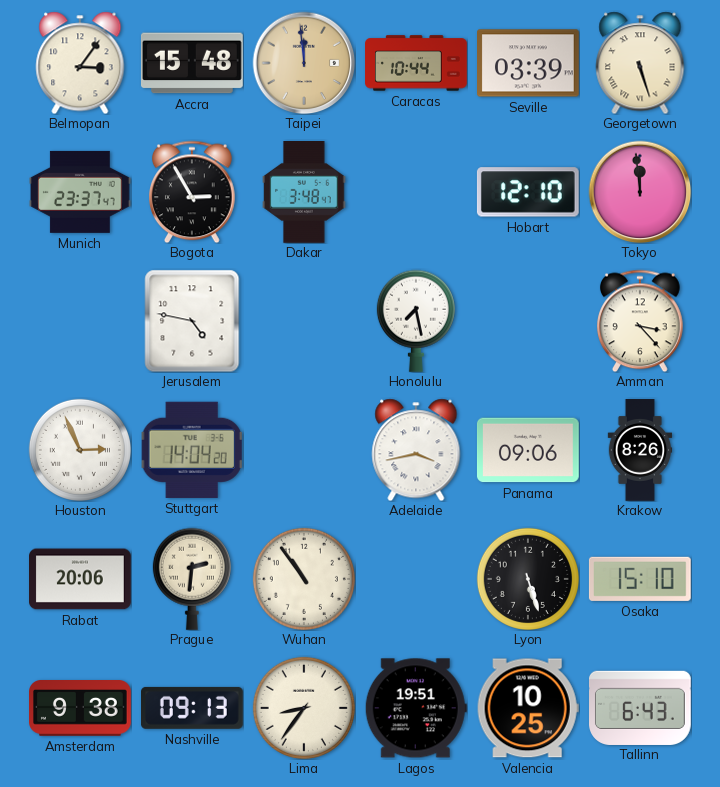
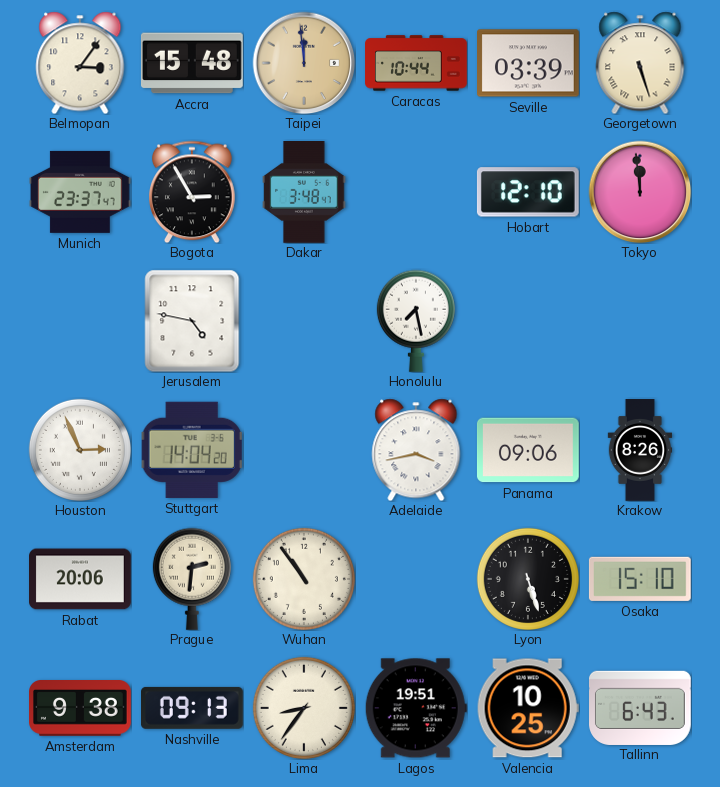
Amman: 3:23 -> none
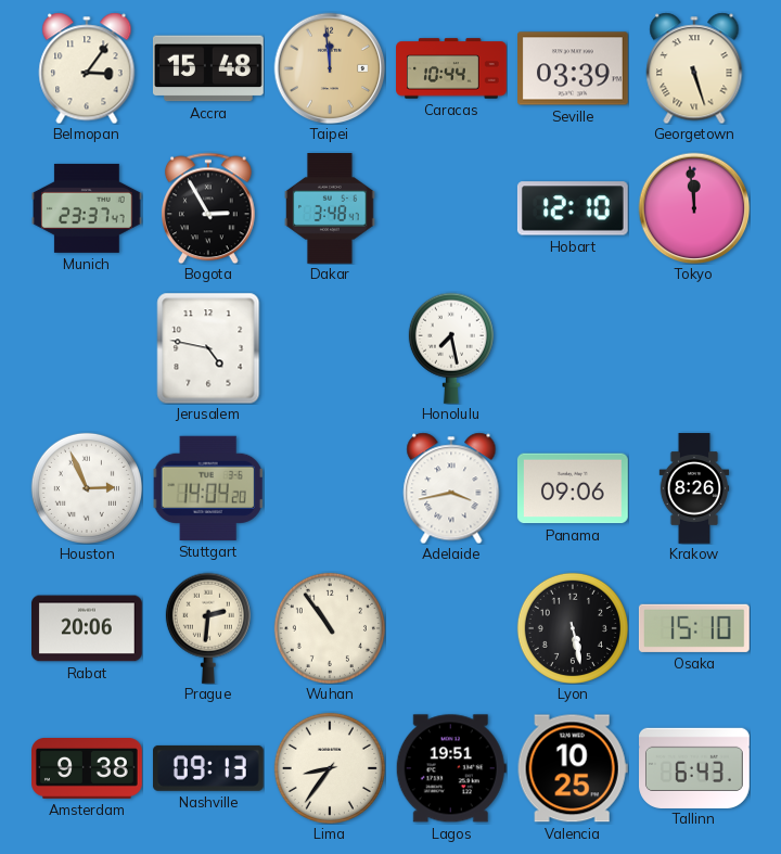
Lyon: 5:27 -> 5:28
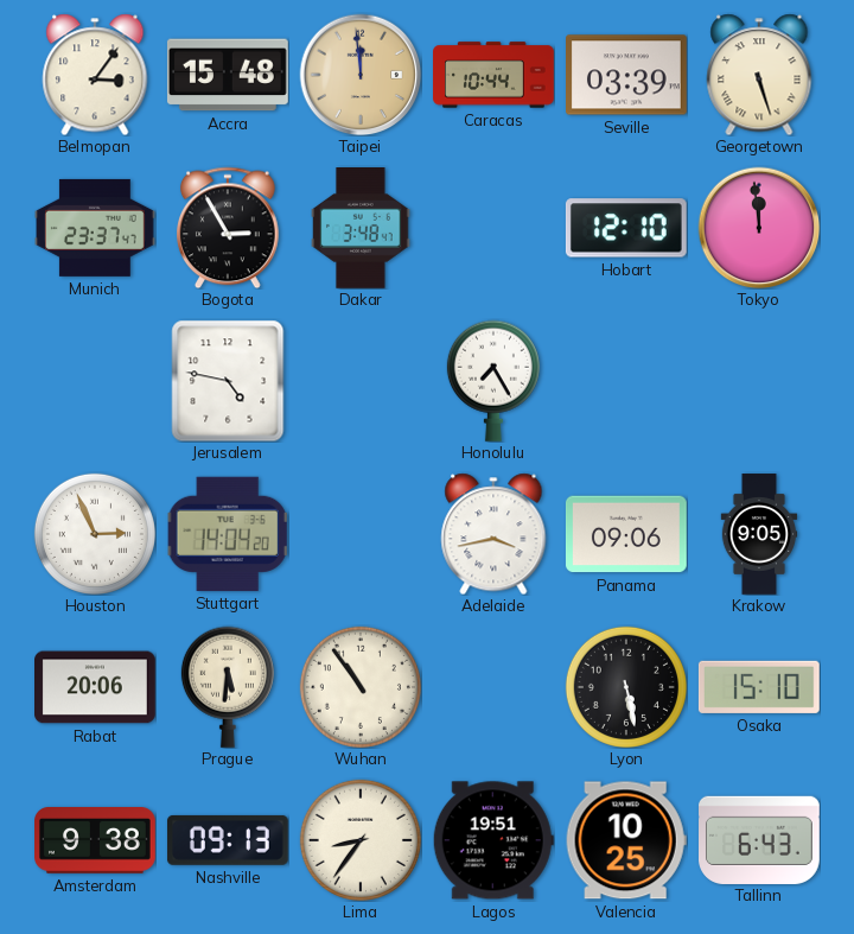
Honolulu: 7:28 -> 7:25
Krakow: 8:26 -> 9:05
Prague: 2:31 -> 5:31
